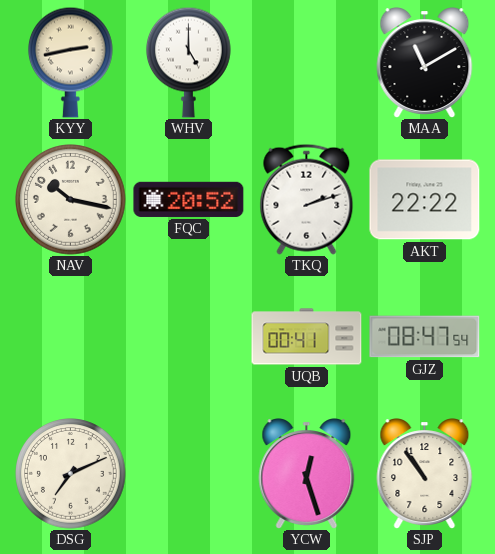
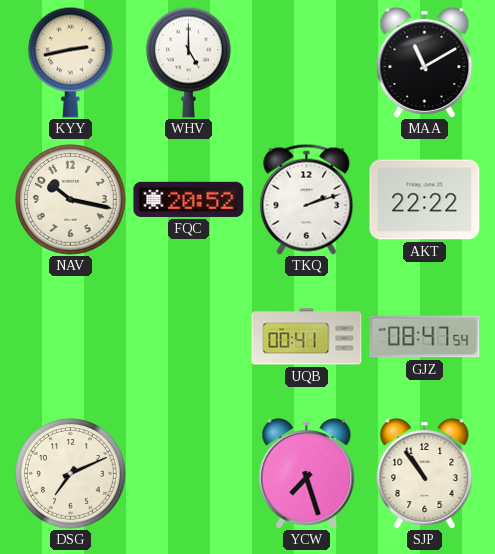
YCW: 12:27 -> 7:27
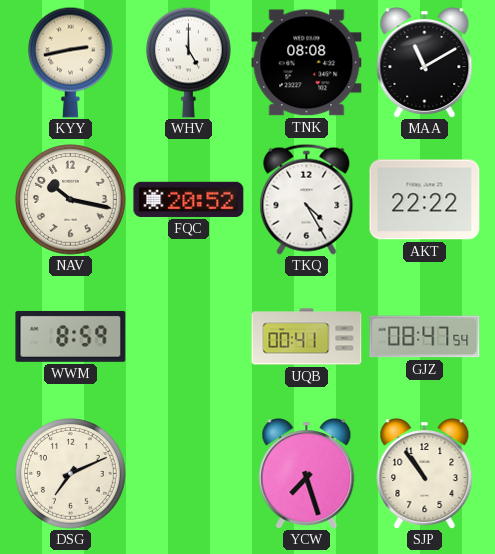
TNK: none -> 08:08
TKQ: 2:12 -> 4:25
WWM: none -> 8:59
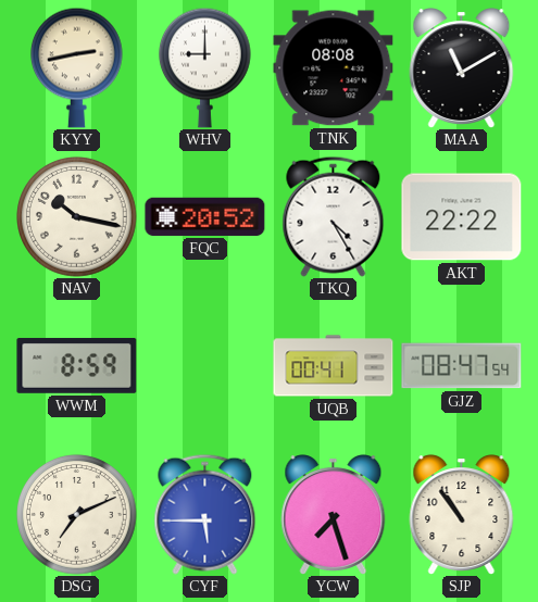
WHV: 5:00 -> 9:00
CYF: none -> 5:45
